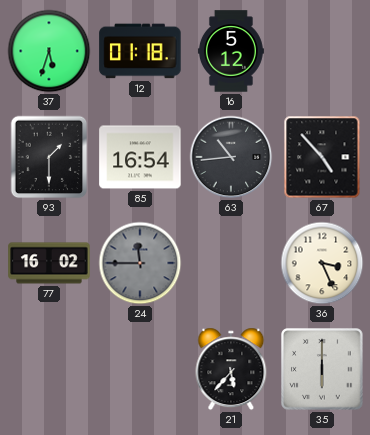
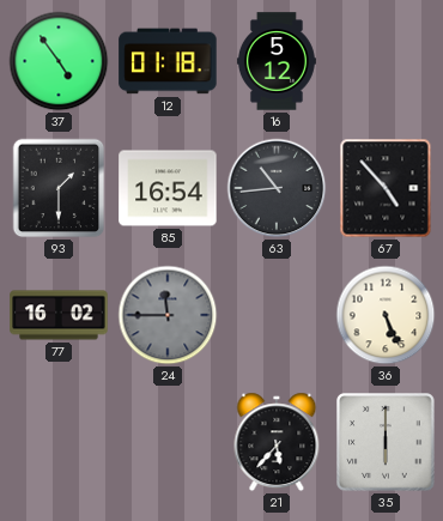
37: 5:33 -> 4:54
36: 3:26 -> 5:26
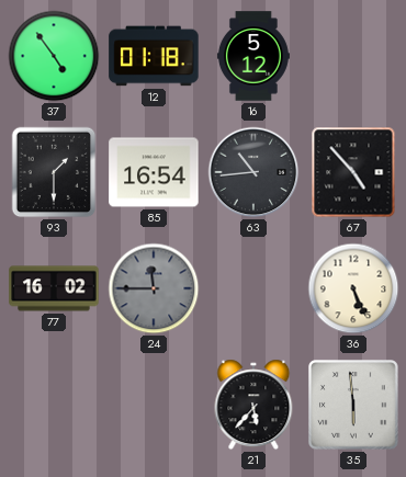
35: 6:00 -> 5:59
